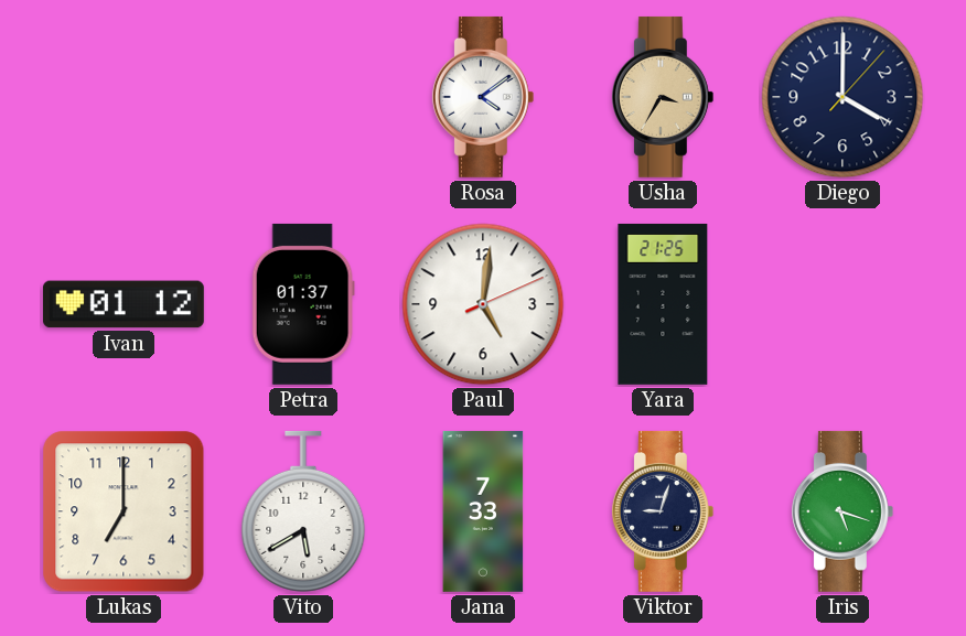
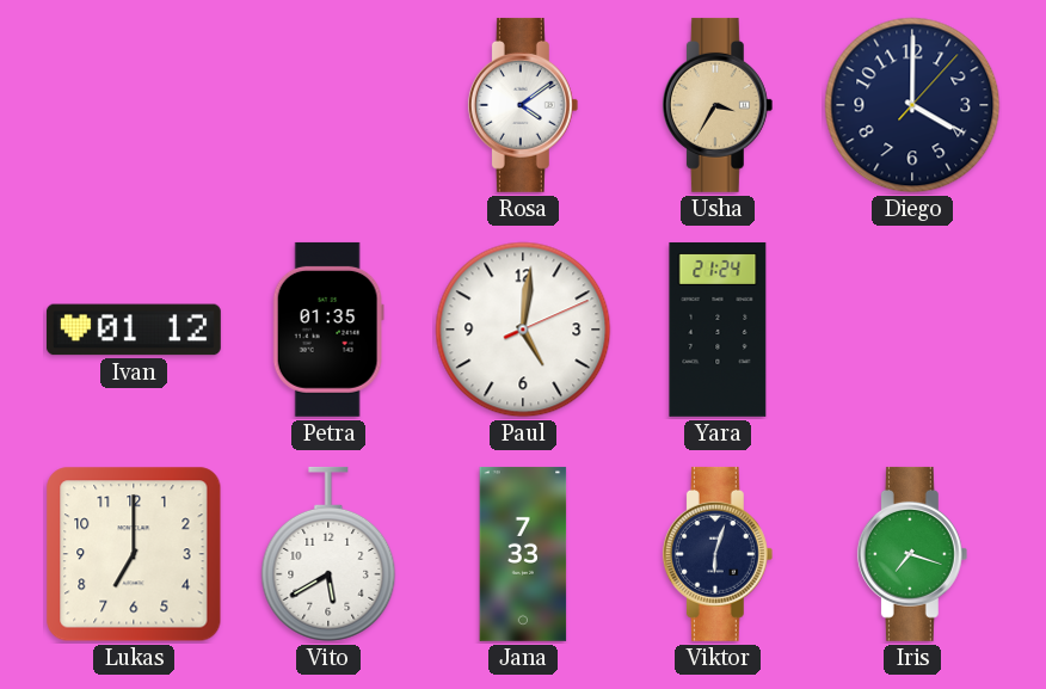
Petra: 01:37 -> 01:35
Yara: 21:25 -> 21:24
Viktor: 9:03 -> 6:03
Iris: 5:18 -> 7:18
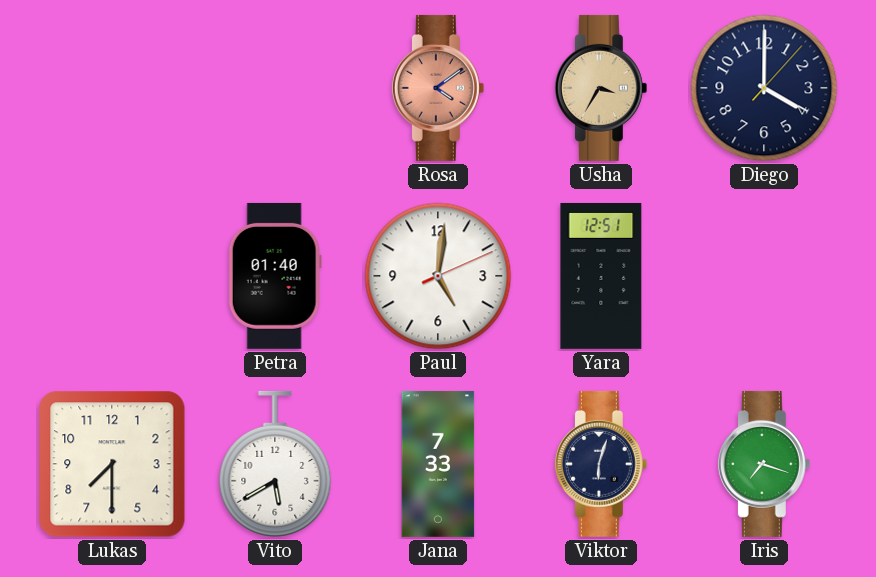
Rosa dial: white -> salmon
Ivan: 01:12 -> none
Petra: 01:35 -> 01:40
Yara: 21:24 -> 12:51
Lukas: 7:00 -> 7:30
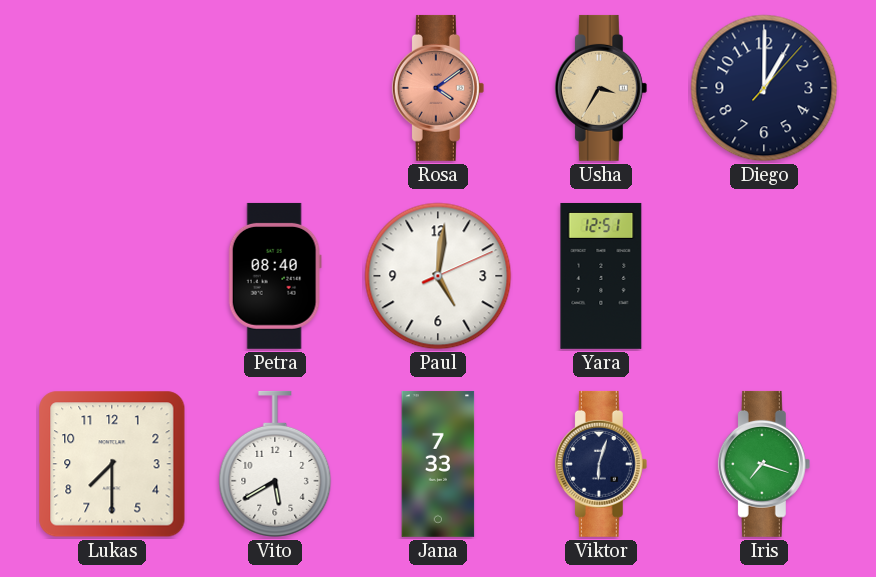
Diego: 4:00 -> 1:00
Petra: 01:40 -> 08:40
